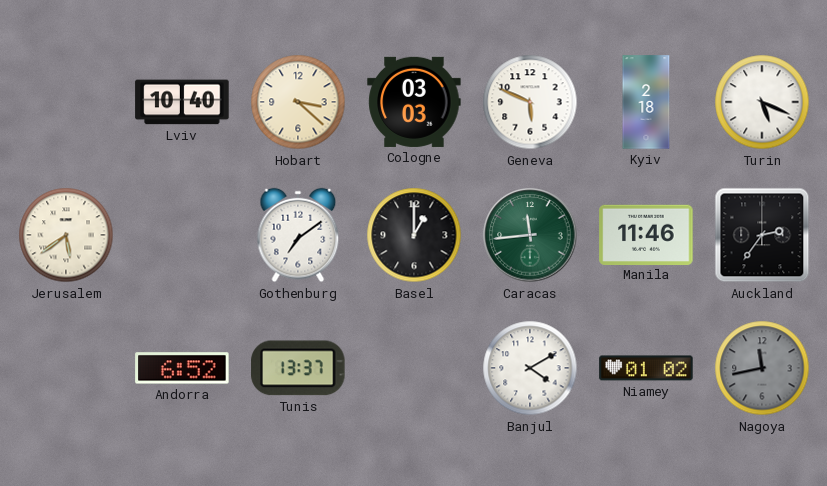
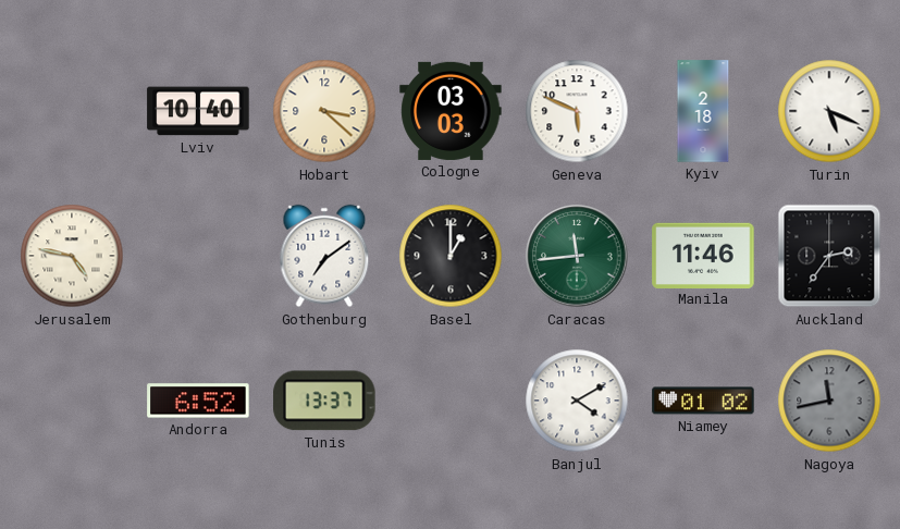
Jerusalem: 5:39 -> 4:47
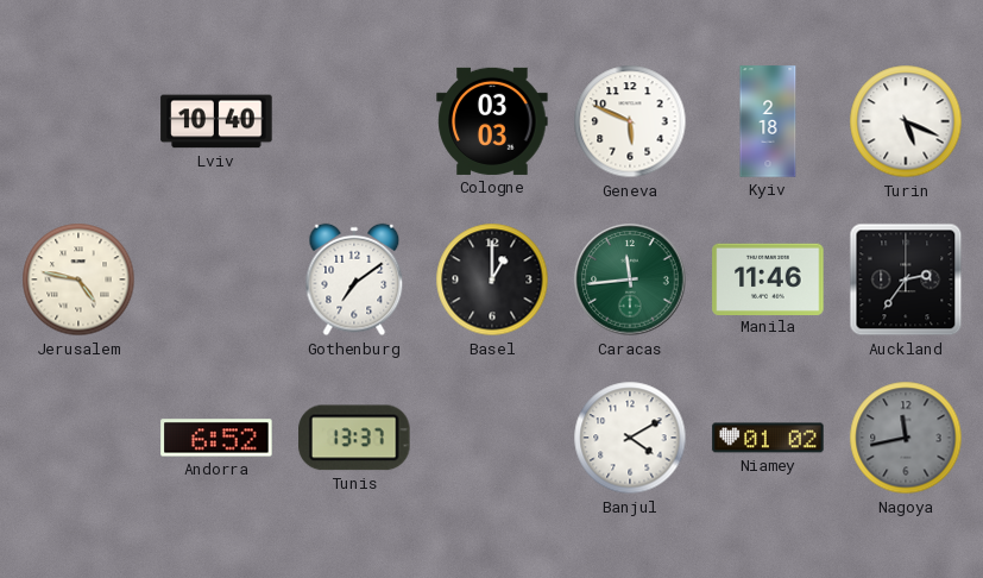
Hobart: 3:22 -> none
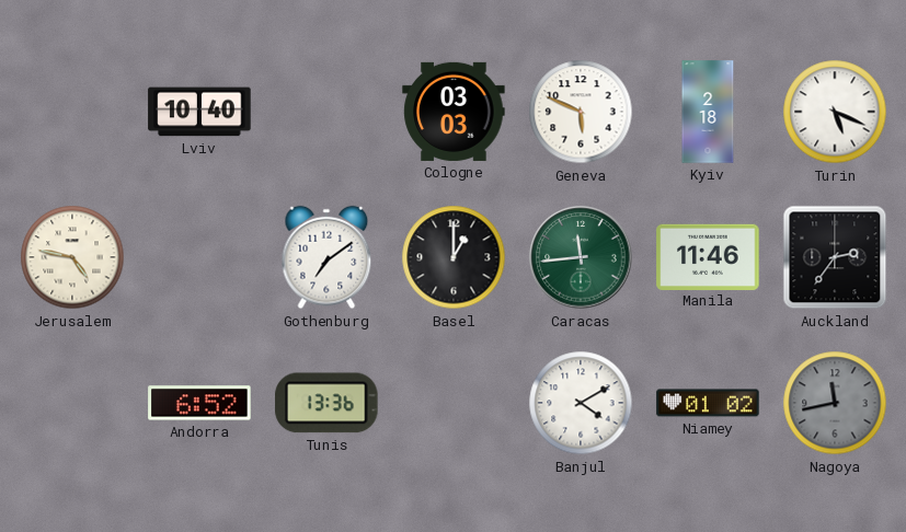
Tunis: 13:37 -> 13:36
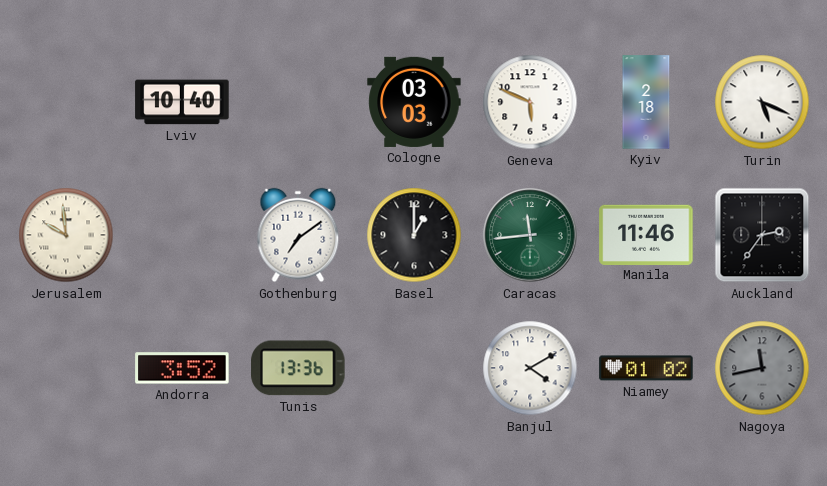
Jerusalem: 4:47 -> 9:59
Andorra: 6:52 -> 3:52
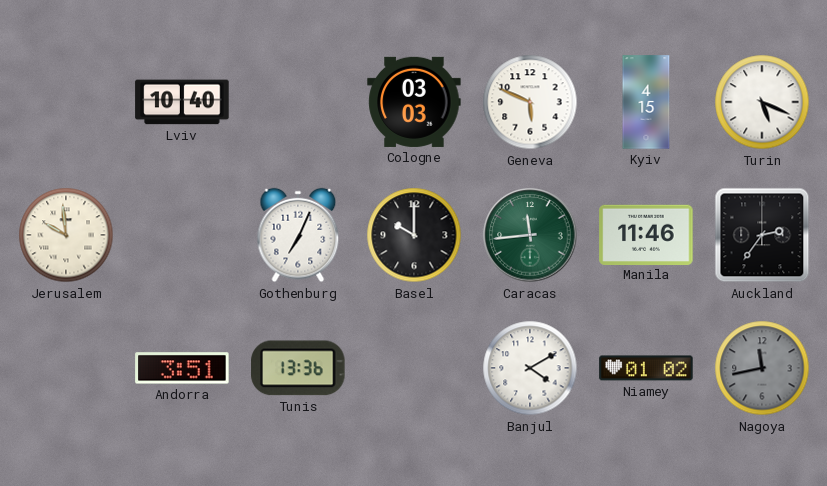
Kyiv: 2:18 -> 4:15
Gothenburg: 7:09 -> 7:04
Basel: 1:00 -> 10:00
Andorra: 3:52 -> 3:51
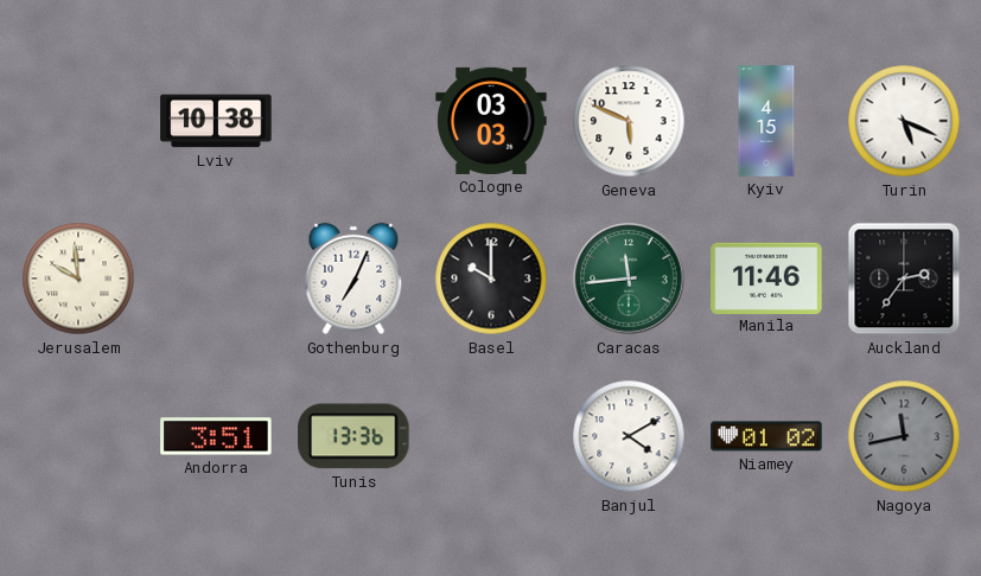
Lviv: 10:40 -> 10:38
